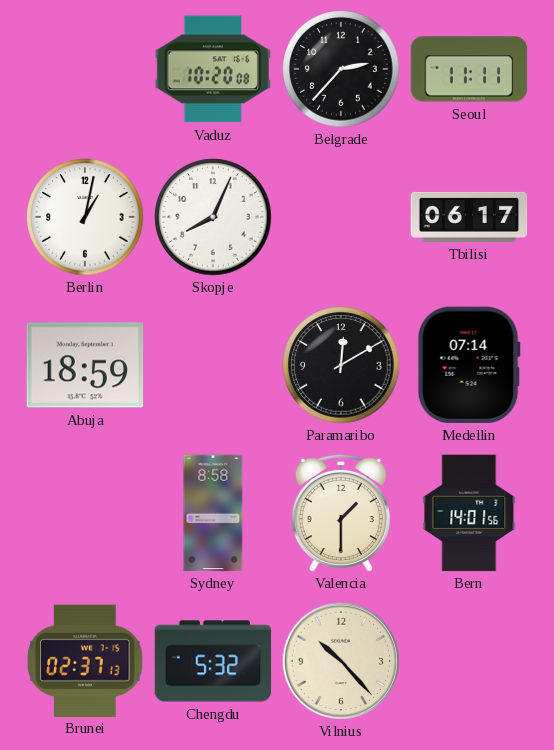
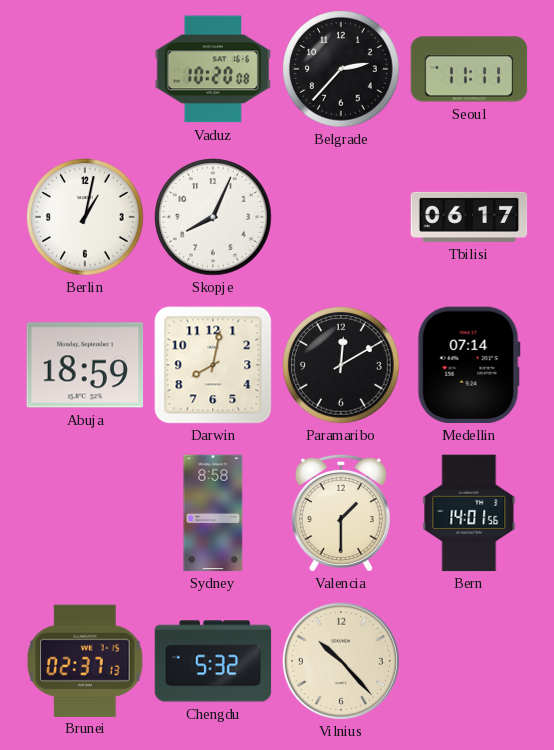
Darwin: none -> 8:02
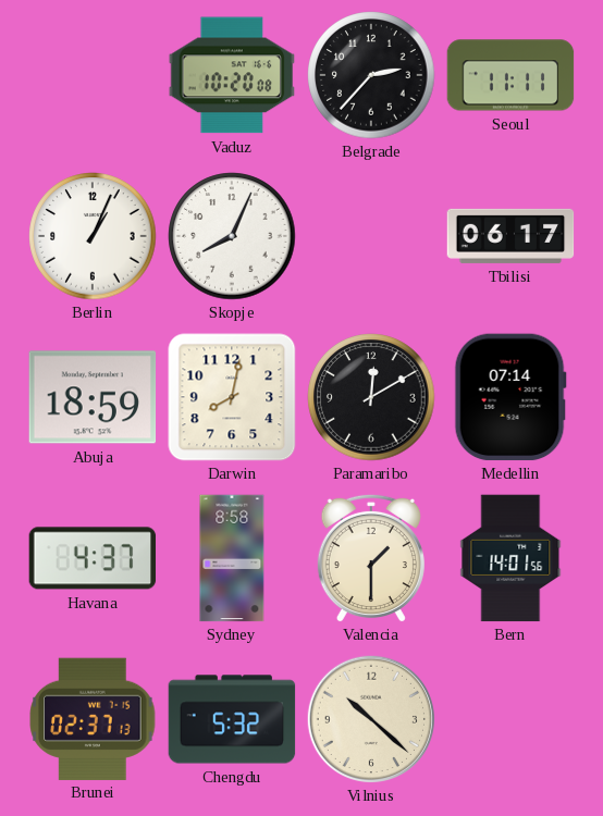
Berlin: 1:02 -> 1:04
Havana: none -> 4:37
Vilnius: 10:23 -> 10:22
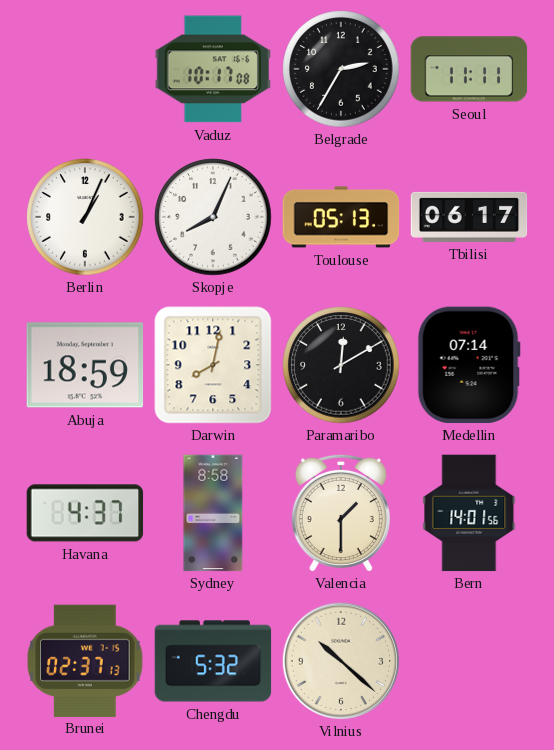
Vaduz: 10:20 -> 10:17
Belgrade: 2:37 -> 2:35
Toulouse: none -> 05:13
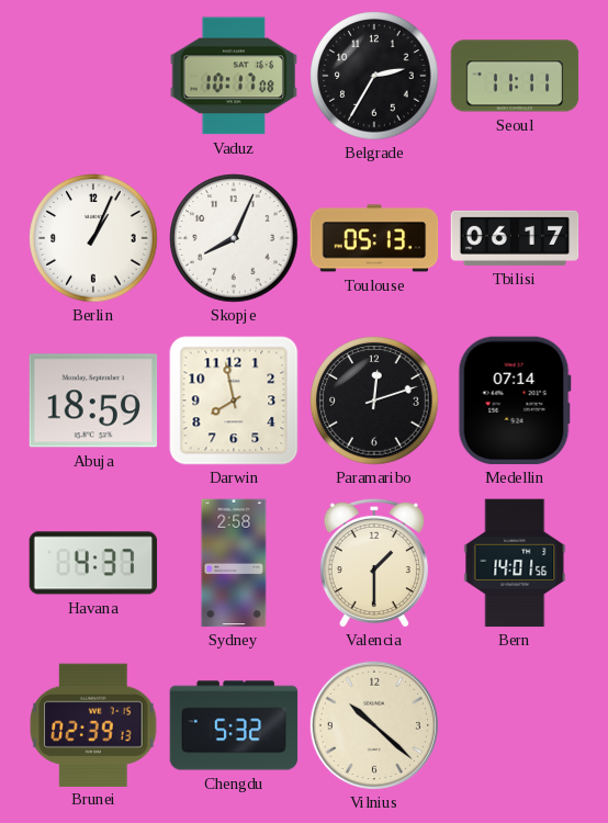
Darwin: 8:02 -> 7:58
Paramaribo: 12:10 -> 12:12
Sydney: 8:58 -> 2:58
Brunei: 02:37 -> 02:39
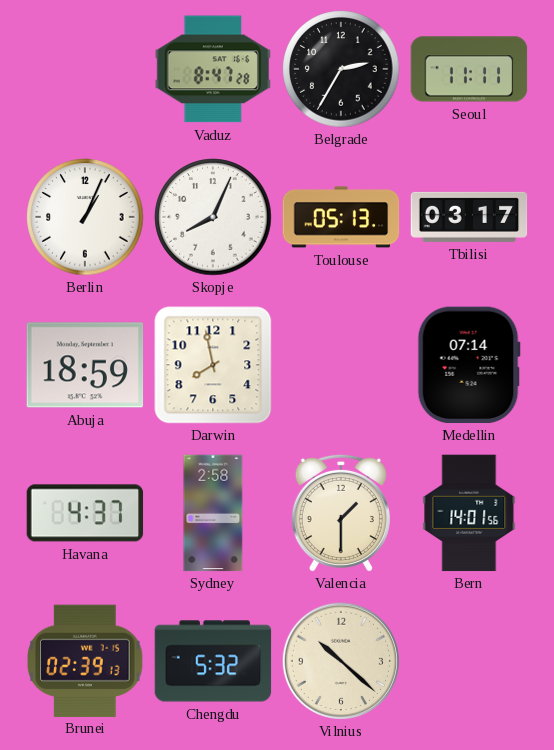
Vaduz: 10:17 -> 8:47
Tbilisi: 06:17 -> 03:17
Paramaribo: 12:12 -> none
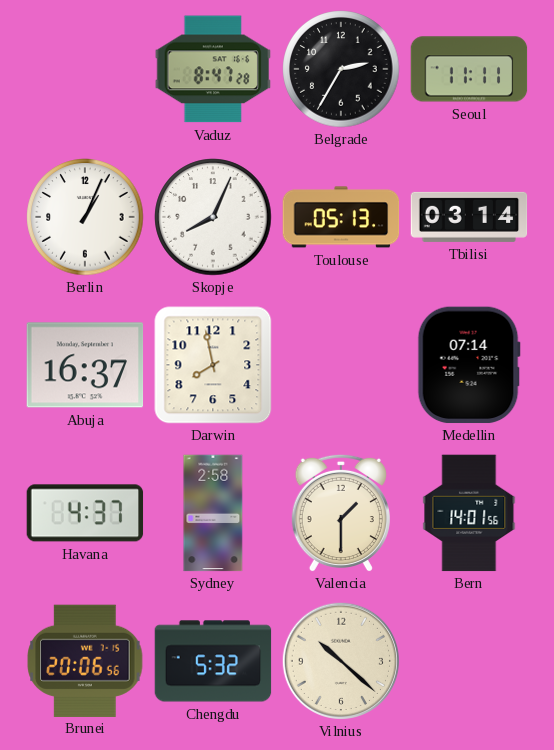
Tbilisi: 03:17 -> 03:14
Abuja: 18:59 -> 16:37
Brunei: 02:39 -> 20:06
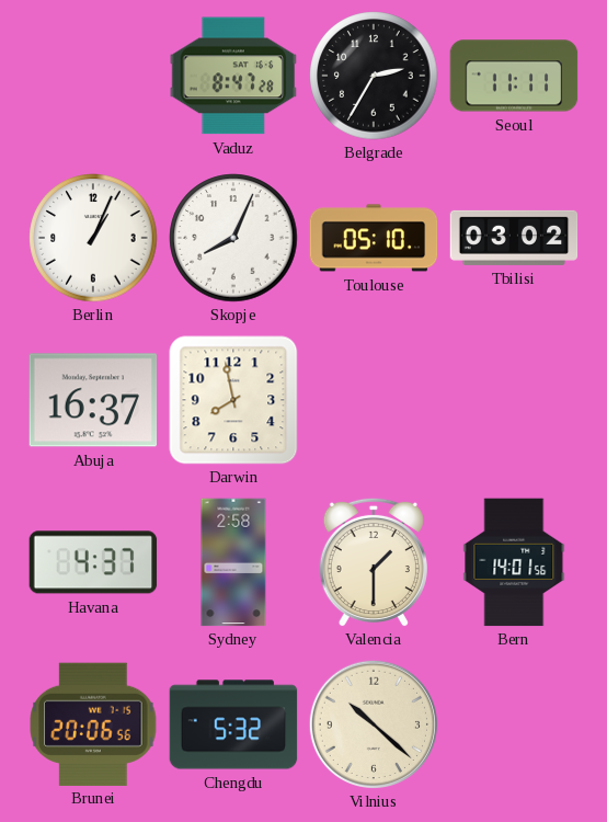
Toulouse: 05:13 -> 05:10
Tbilisi: 03:14 -> 03:02
Medellin: 07:14 -> none
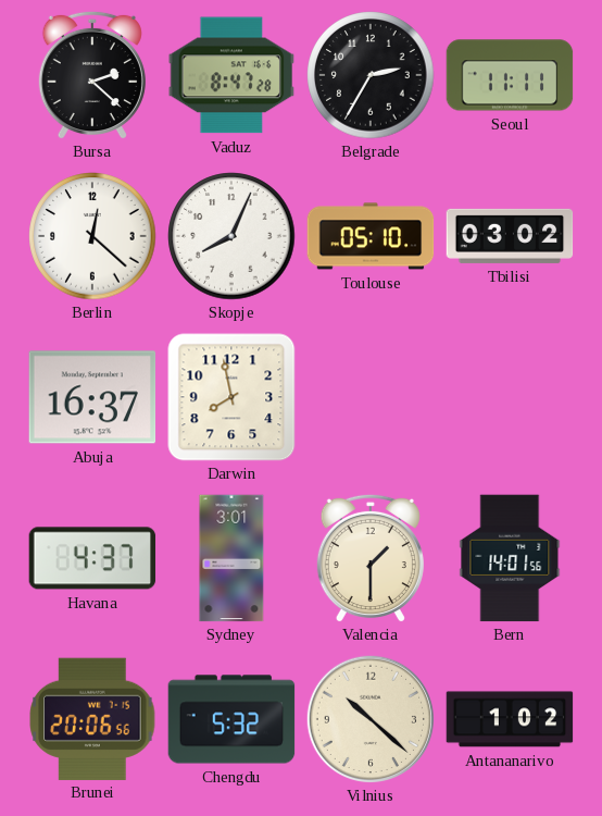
Bursa: none -> 2:22
Berlin: 1:04 -> 12:22
Sydney: 2:58 -> 3:01
Antananarivo: none -> 1:02
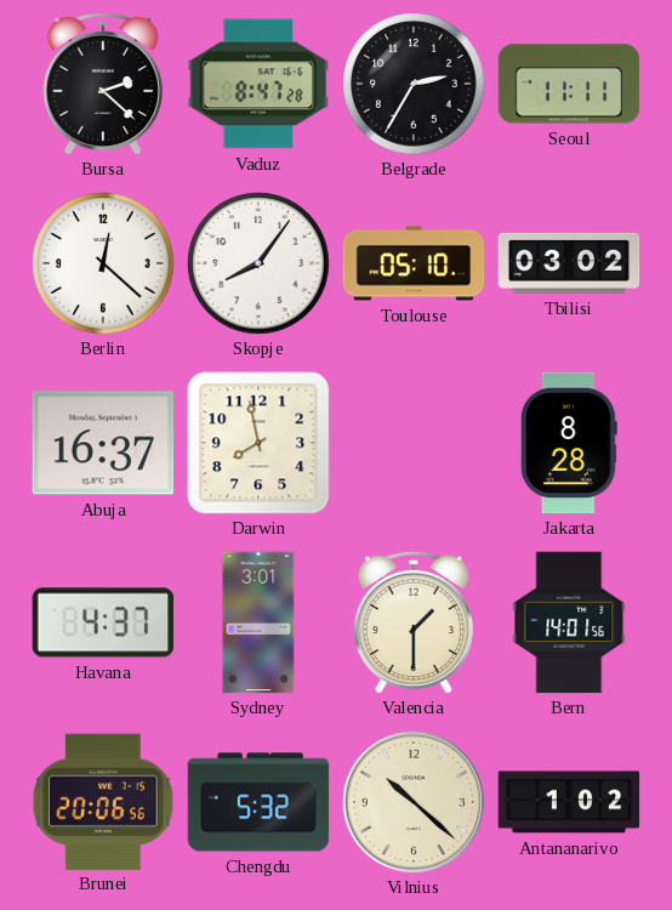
Skopje: 8:04 -> 8:06
Jakarta: none -> 8:28
